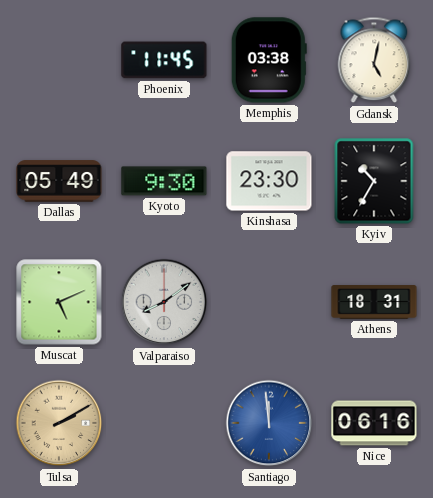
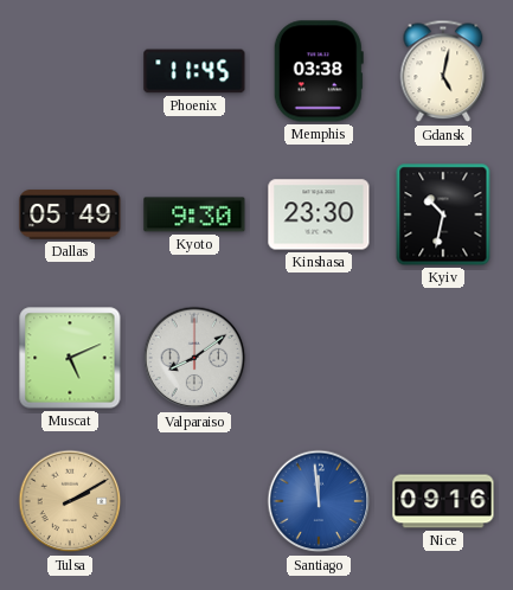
Kyiv: 10:35 -> 10:32
Athens: 18:31 -> none
Nice: 06:16 -> 09:16
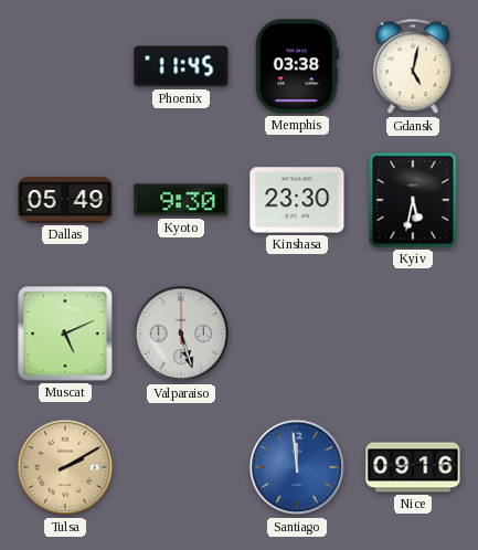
Kyiv: 10:32 -> 5:32
Valparaiso: 8:09 -> 5:27
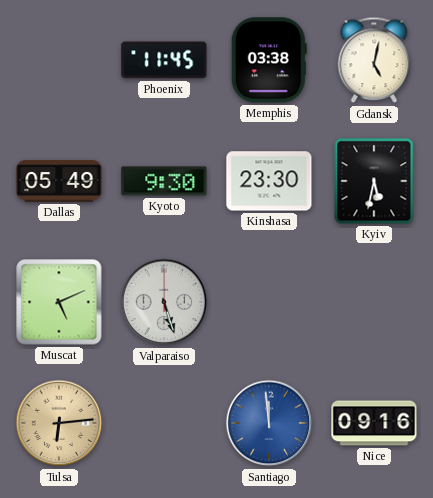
Tulsa: 2:10 -> 6:14
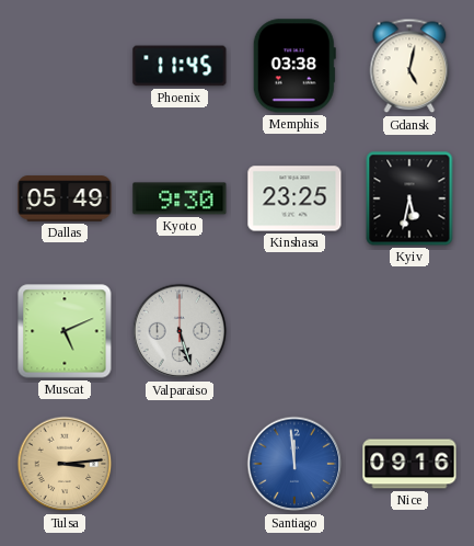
Kinshasa: 23:30 -> 23:25
Tulsa: 6:14 -> 3:14
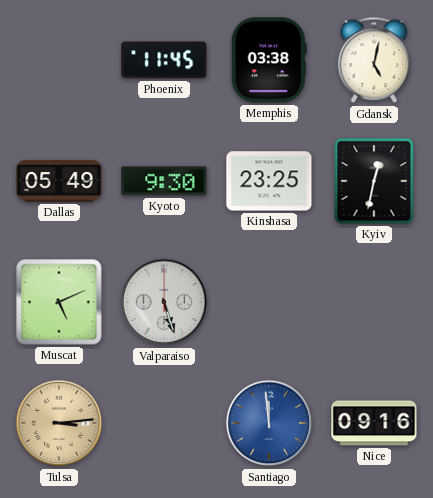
Kyiv: 5:32 -> 12:32
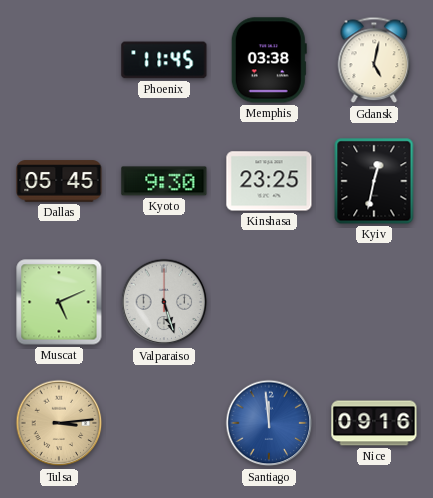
Dallas: 05:49 -> 05:45
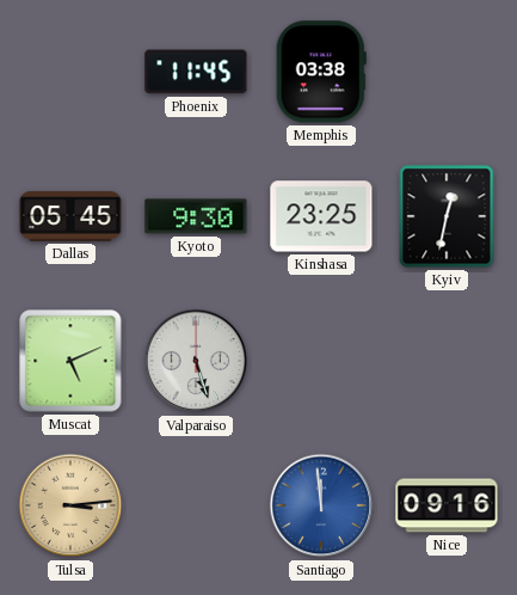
Gdansk: 5:02 -> none
